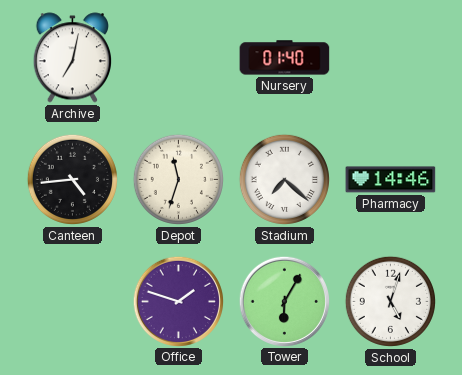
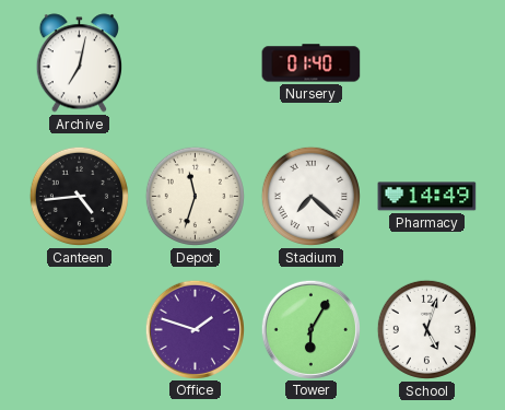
Pharmacy: 14:46 -> 14:49
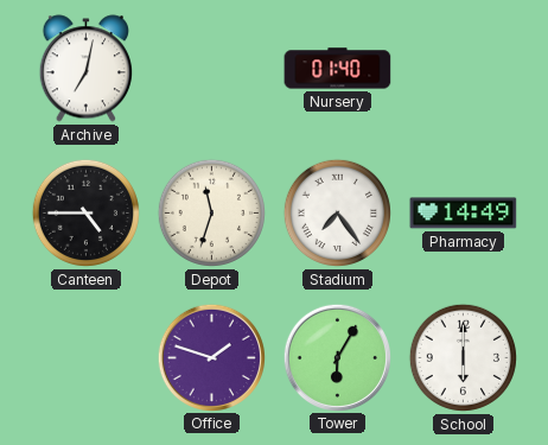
Canteen: 4:44 -> 4:45
Stadium: 7:22 -> 7:24
School: 5:03 -> 6:00
